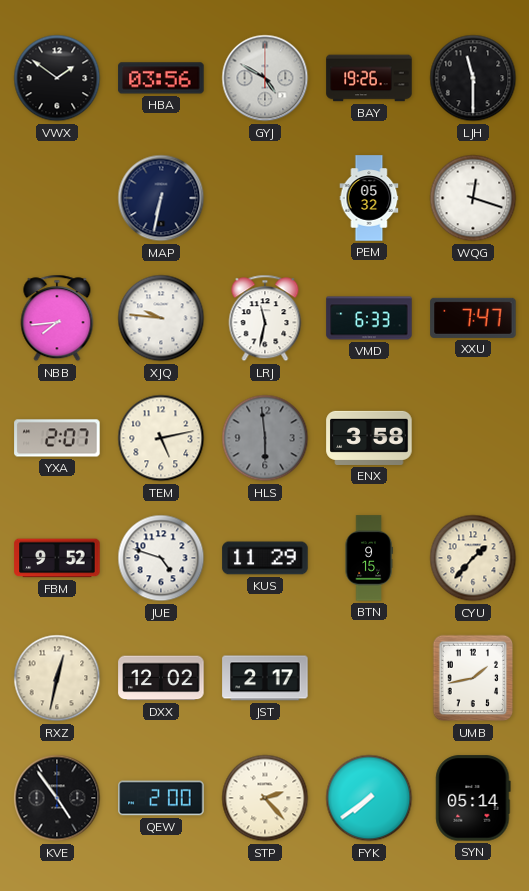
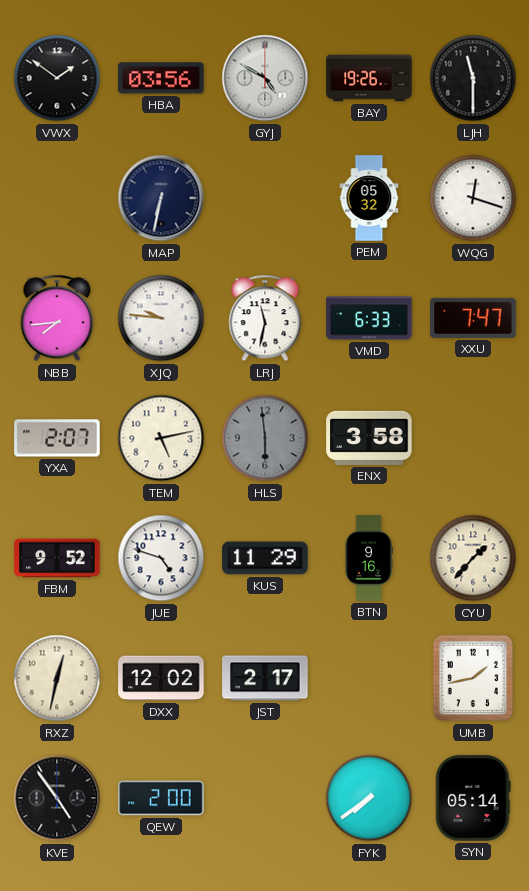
BTN: 9:15 -> 9:16
STP: 2:23 -> none
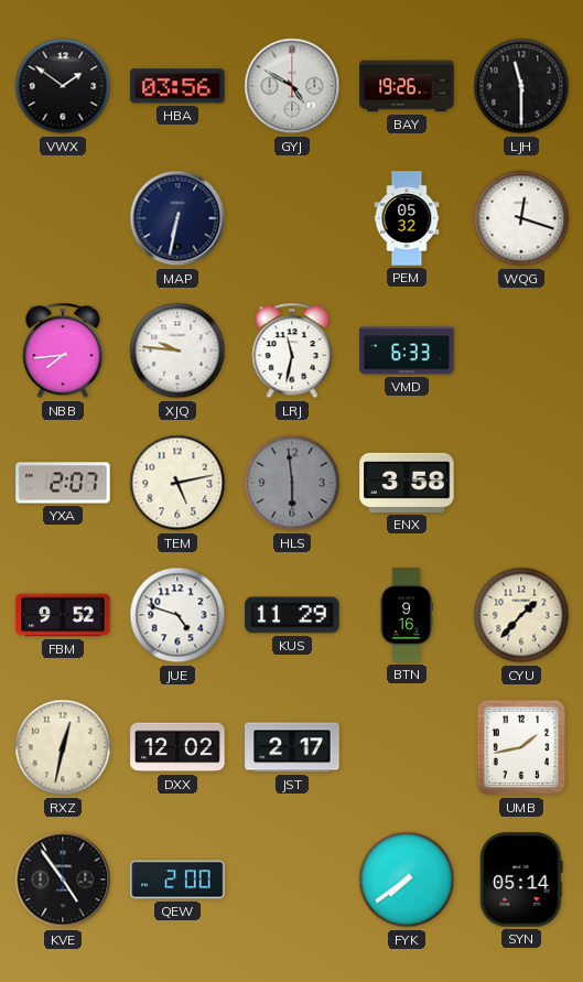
XXU: 7:47 -> none
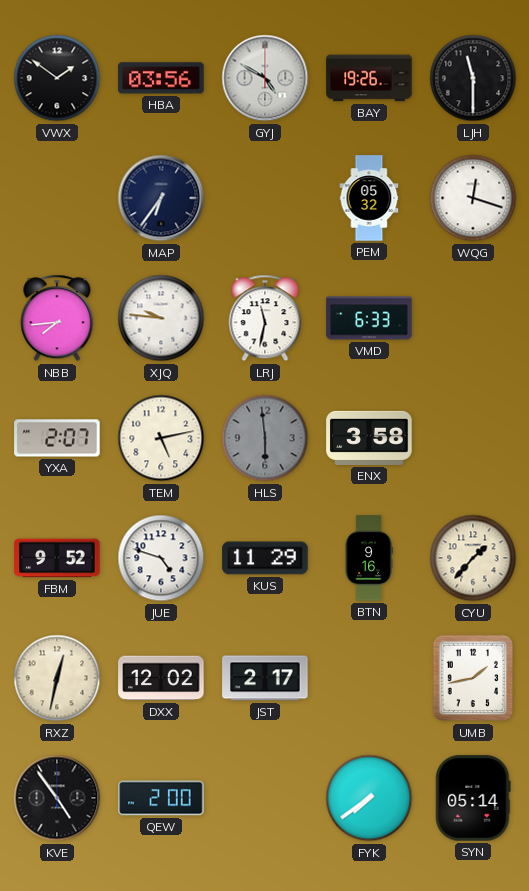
MAP: 6:32 -> 6:36
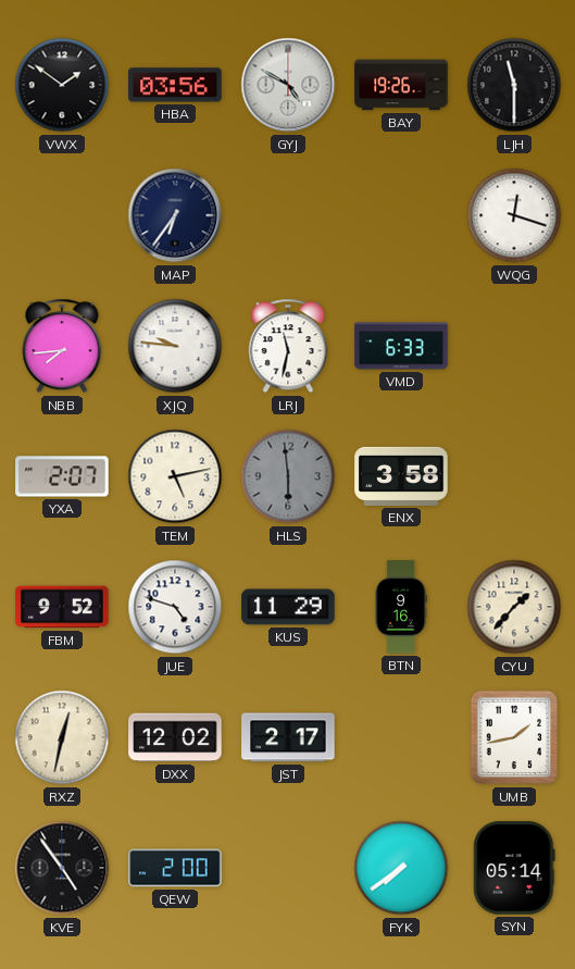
PEM: 05:32 -> none
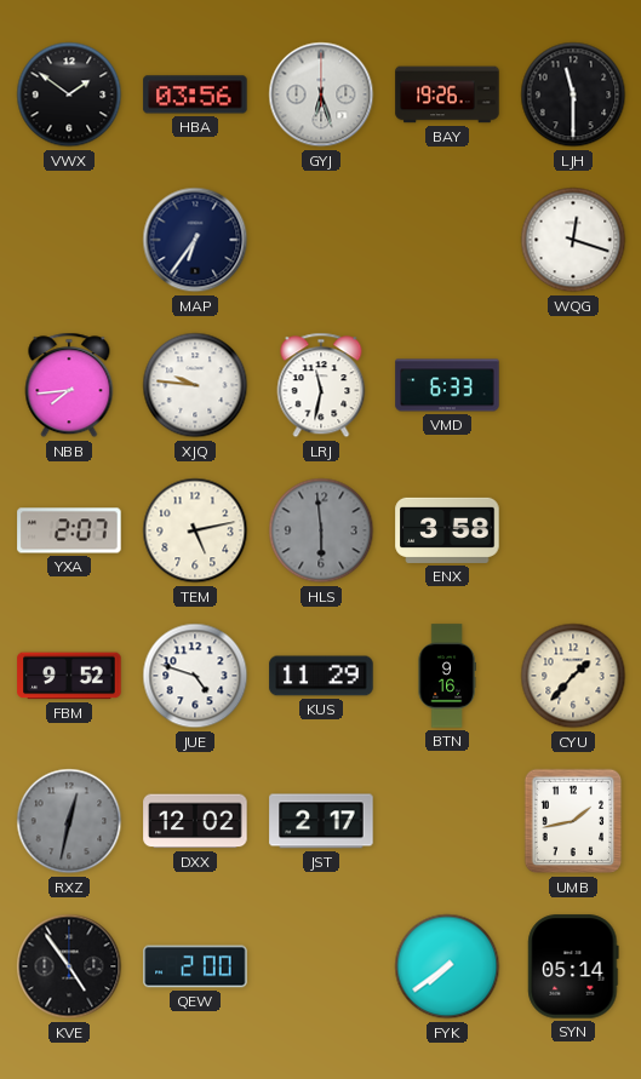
GYJ: 4:50 -> 6:27
RXZ dial: cream -> grey
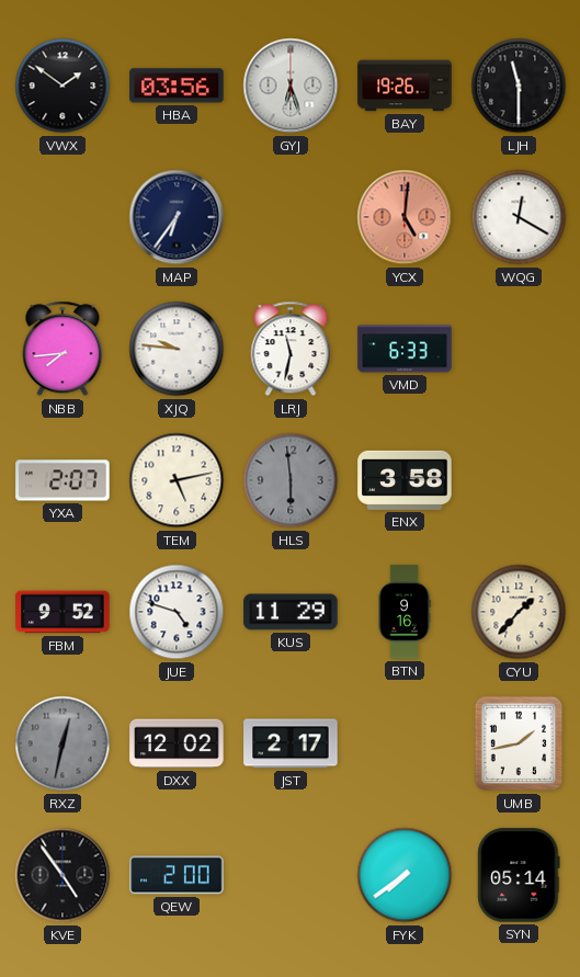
YCX: none -> 5:01
WQG: 12:18 -> 12:20
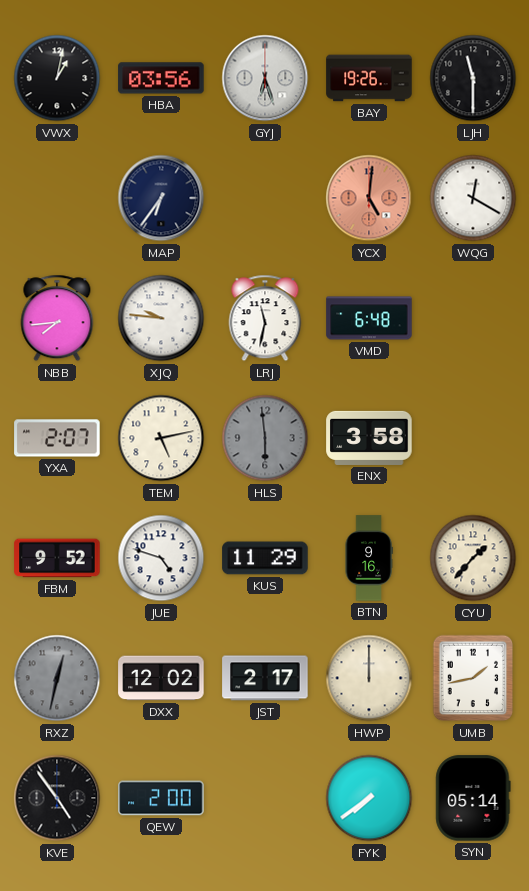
VWX: 1:51 -> 1:02
VMD: 6:33 -> 6:48
HWP: none -> 12:00
